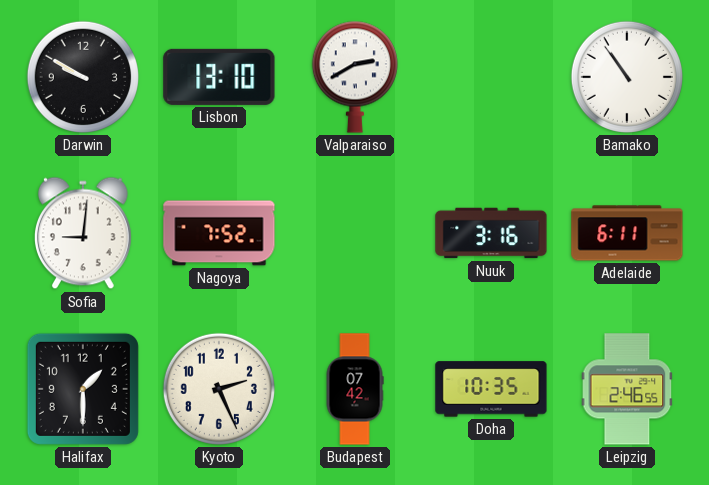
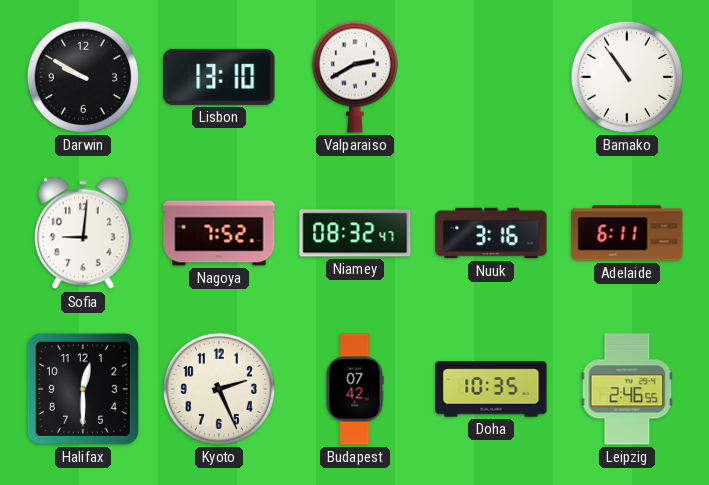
Niamey: none -> 08:32
Halifax: 1:30 -> 12:30
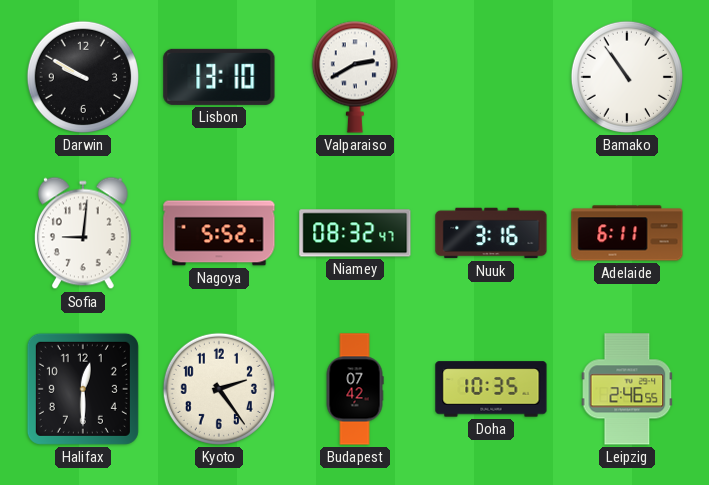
Nagoya: 7:52 -> 5:52
Kyoto: 2:26 -> 2:24
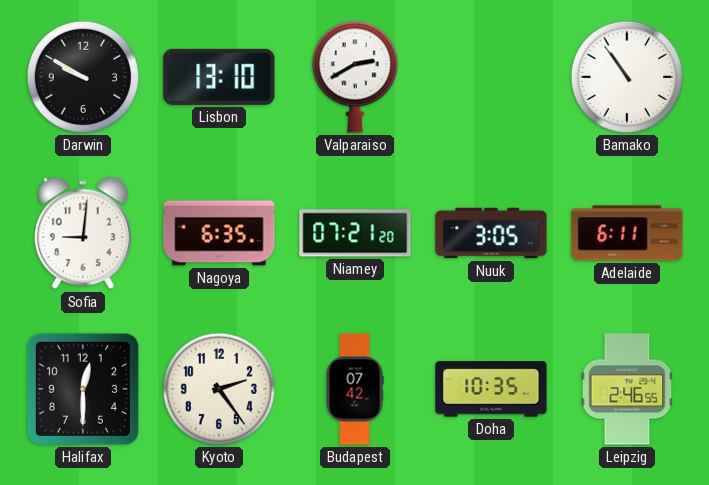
Nagoya: 5:52 -> 6:35
Niamey: 08:32 -> 07:21
Nuuk: 3:16 -> 3:05
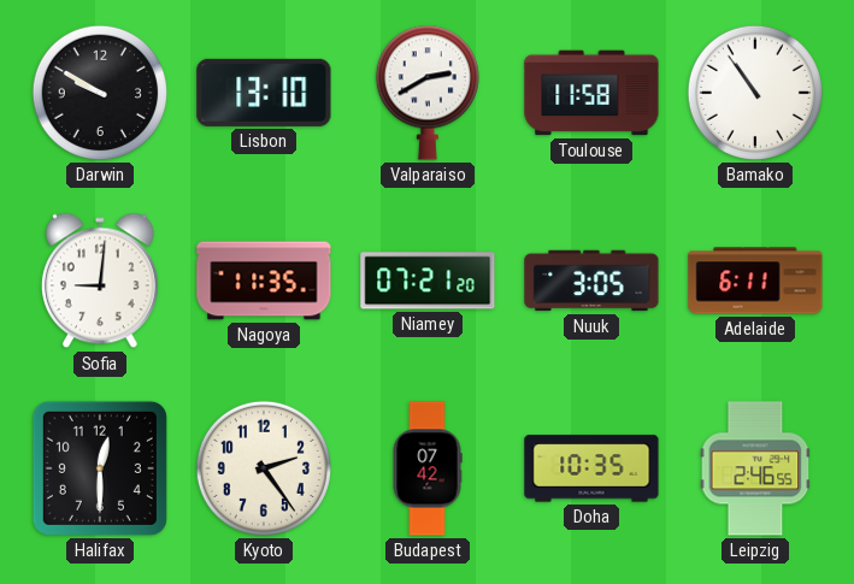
Toulouse: none -> 11:58
Nagoya: 6:35 -> 11:35
